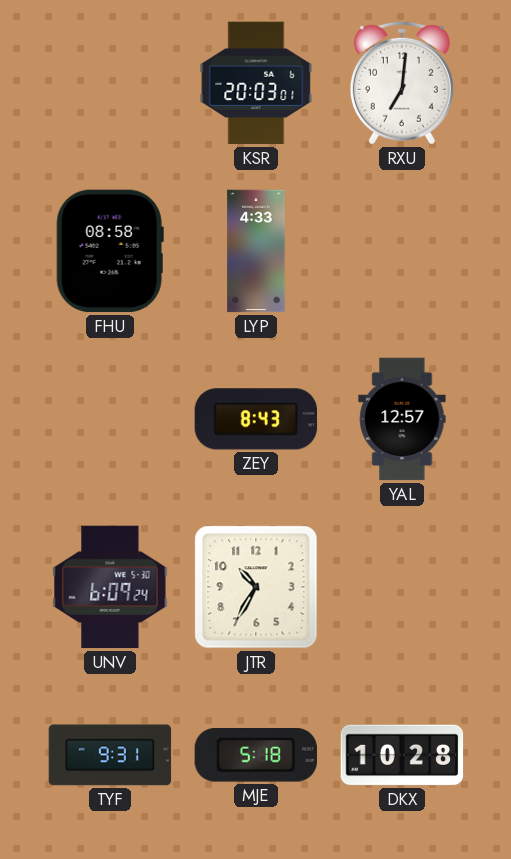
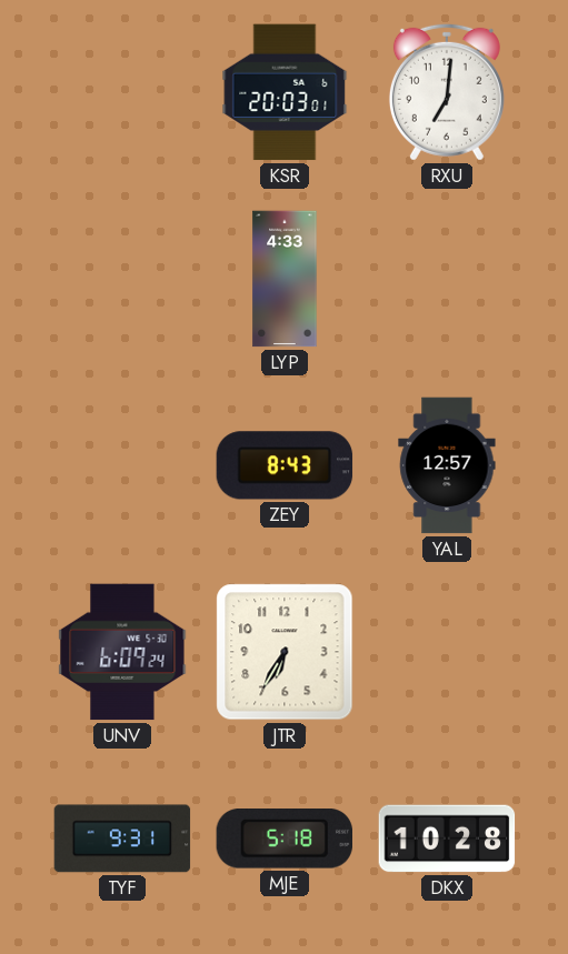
FHU: 08:58 -> none
JTR: 10:35 -> 6:35
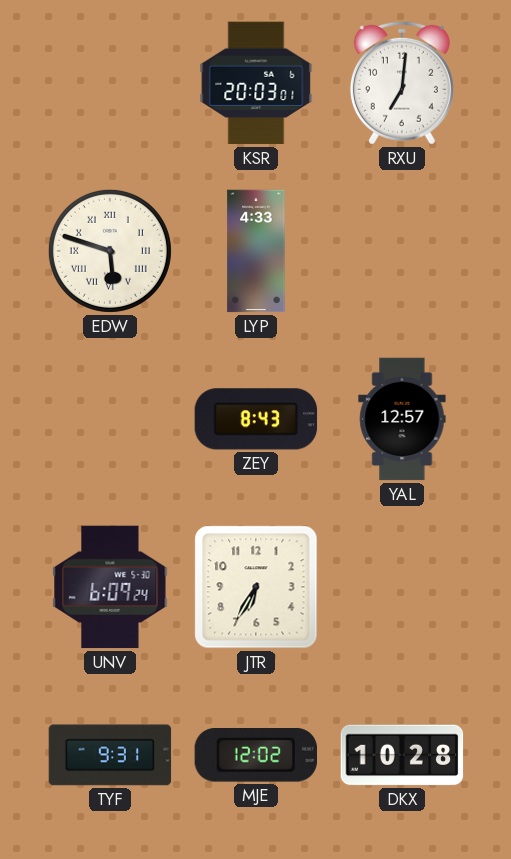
EDW: none -> 5:48
MJE: 5:18 -> 12:02
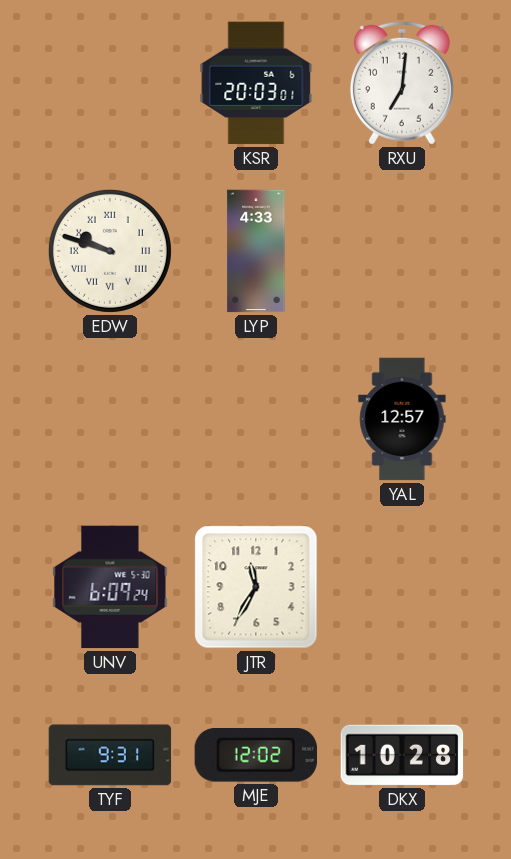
EDW: 5:48 -> 9:48
ZEY: 8:43 -> none
JTR: 6:35 -> 11:35
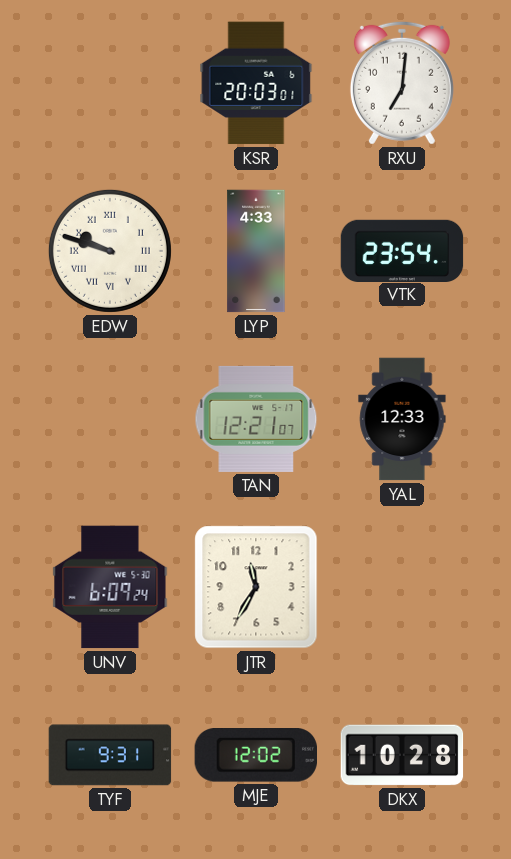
VTK: none -> 23:54
TAN: none -> 12:21
YAL: 12:57 -> 12:33
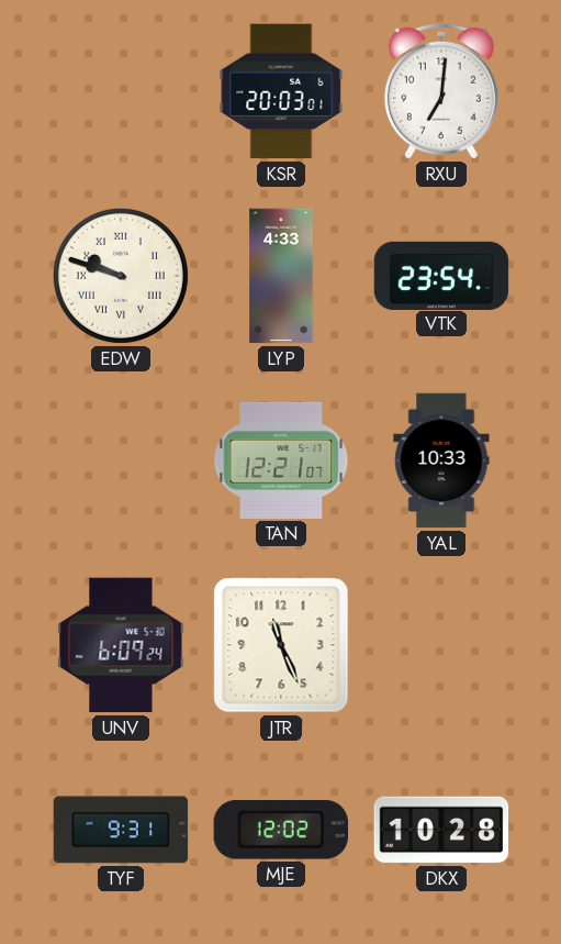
YAL: 12:33 -> 10:33
JTR: 11:35 -> 11:26
